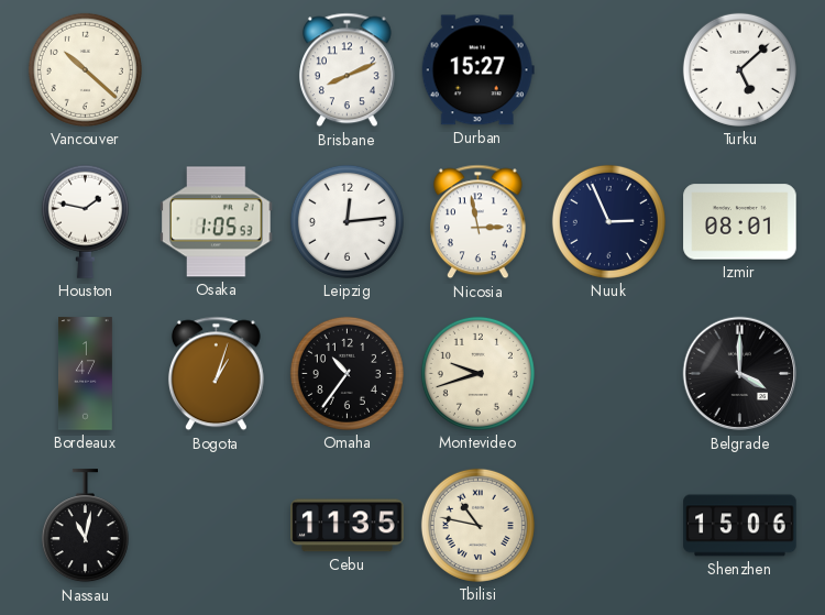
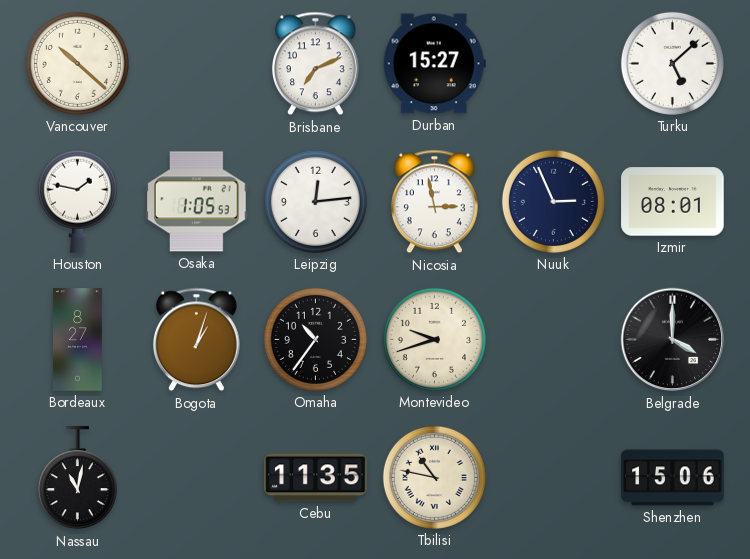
Brisbane: 8:11 -> 7:11
Bordeaux: 1:47 -> 8:27
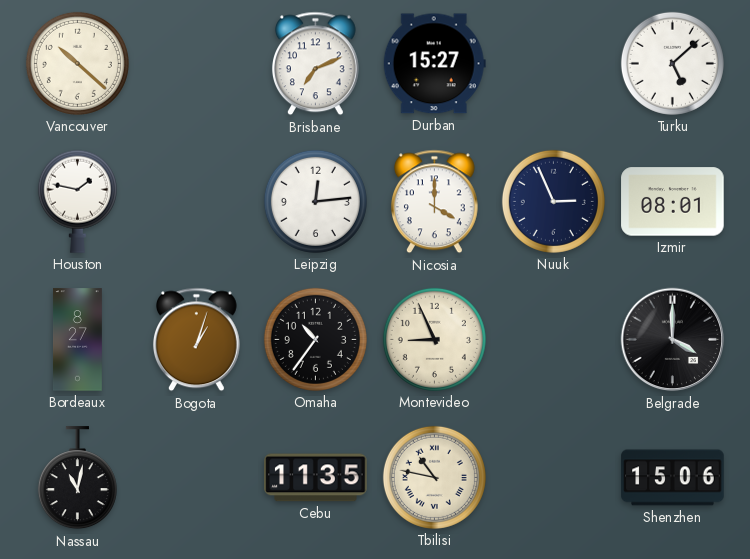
Osaka: 1:05 -> none
Nicosia: 2:58 -> 4:00
Montevideo: 9:42 -> 8:56
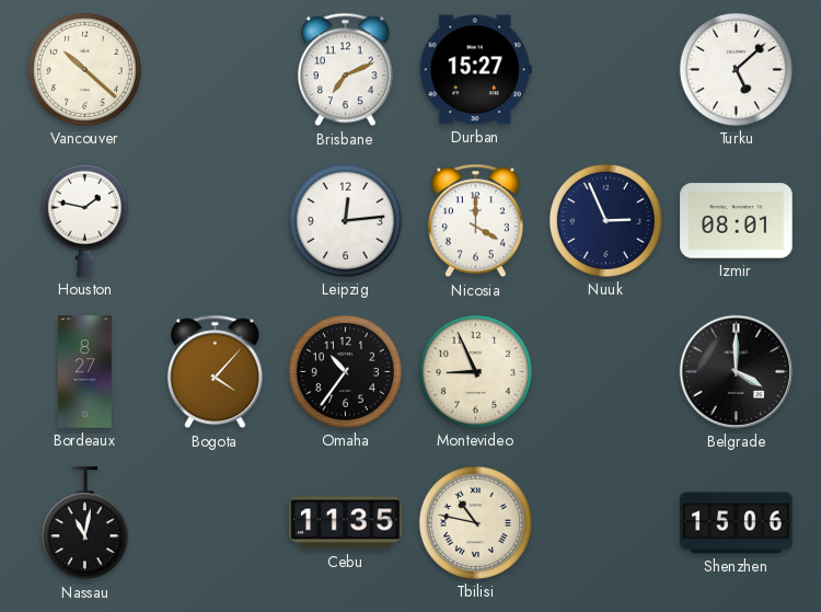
Bogota: 1:03 -> 4:07
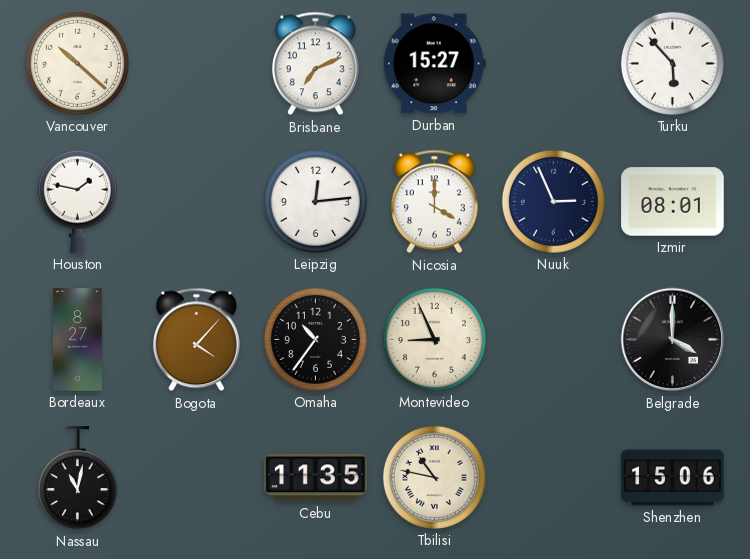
Turku: 5:08 -> 5:53
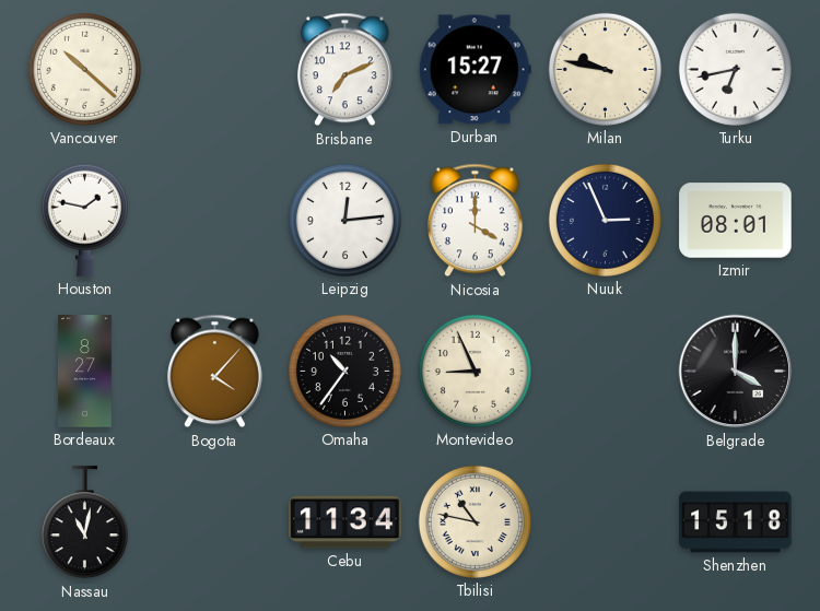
Milan: none -> 9:47
Turku: 5:53 -> 6:43
Cebu: 11:35 -> 11:34
Shenzhen: 15:06 -> 15:18
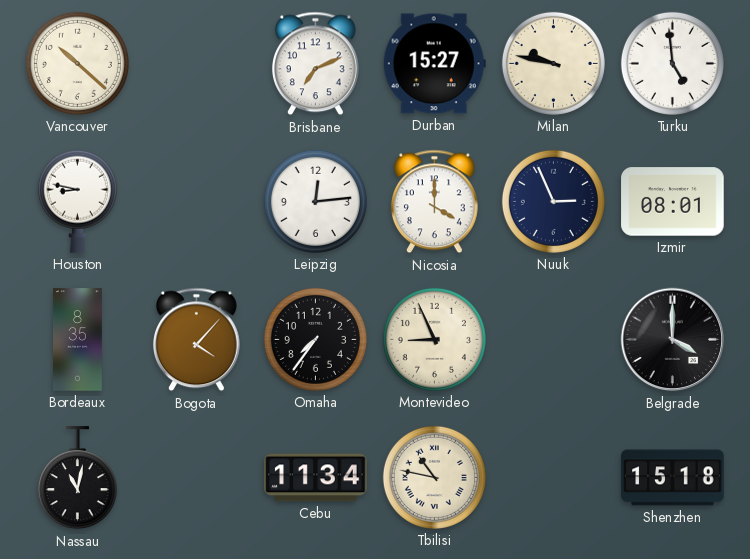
Turku: 6:43 -> 4:59
Houston: 1:47 -> 8:47
Bordeaux: 8:27 -> 8:35
Omaha: 10:36 -> 7:36
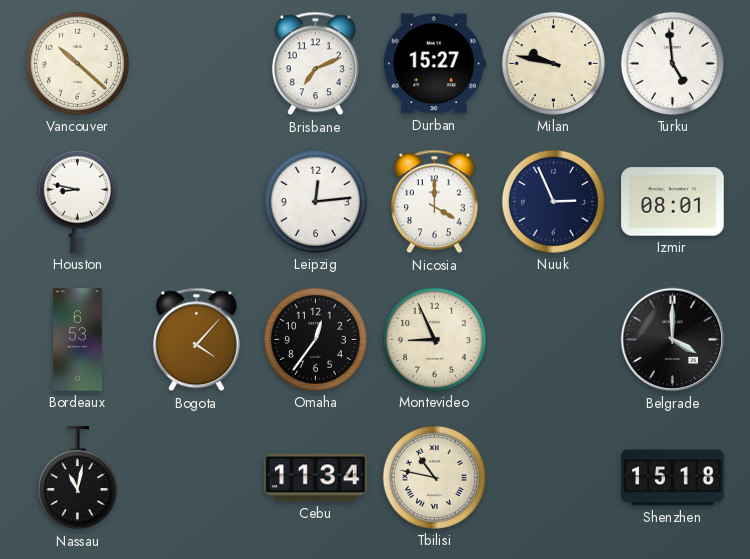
Bordeaux: 8:35 -> 6:53
Omaha: 7:36 -> 12:36
